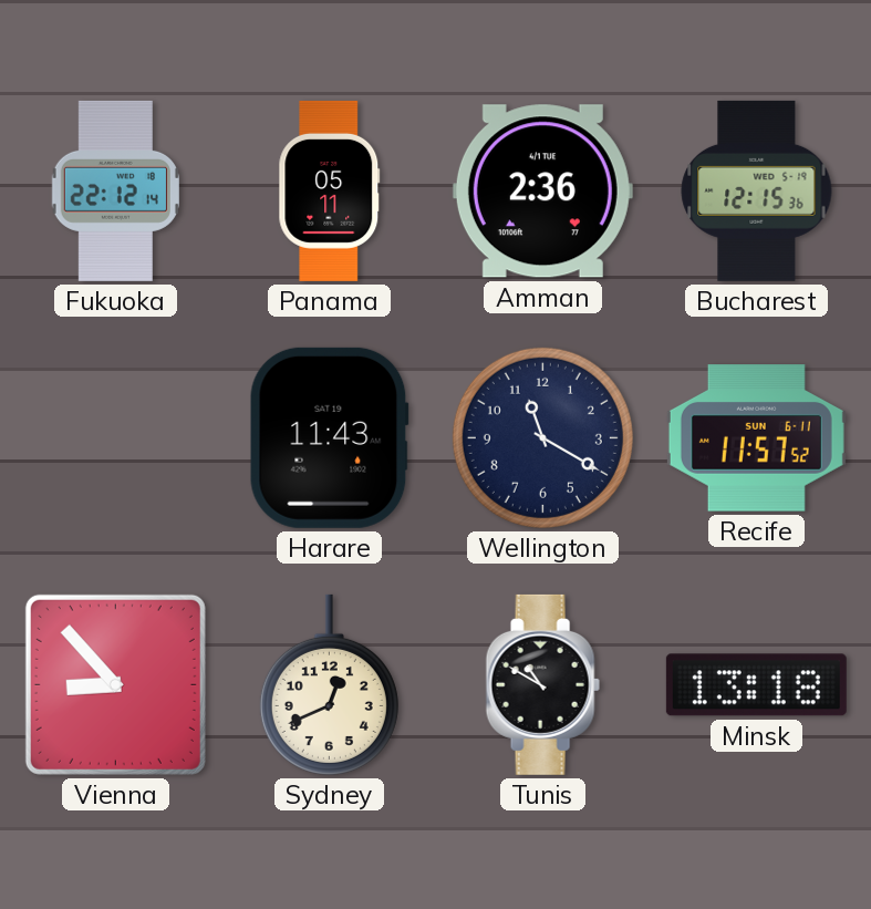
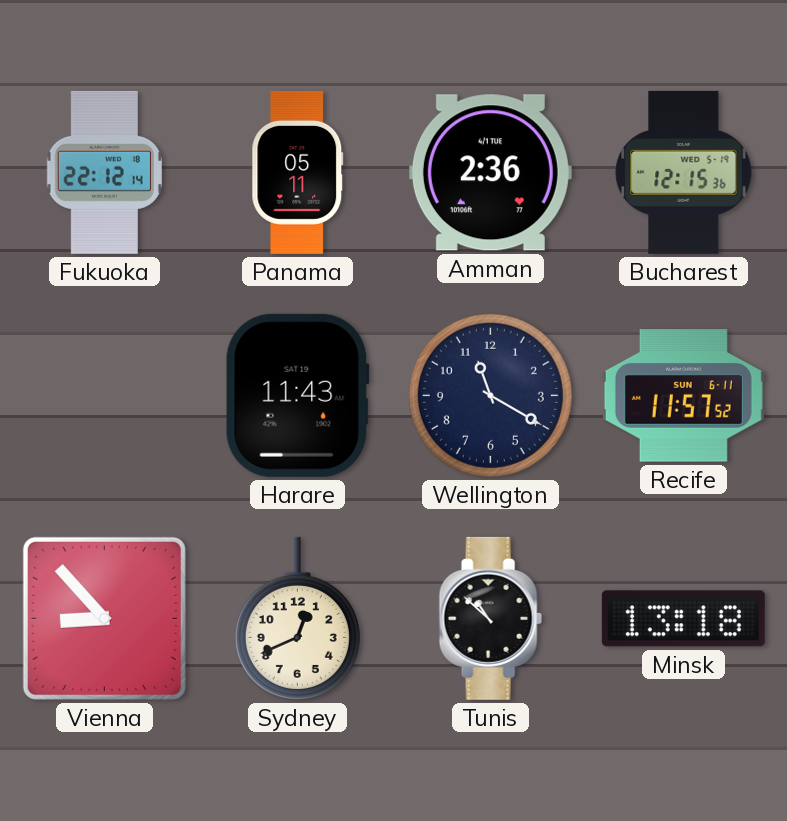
Tunis: 10:50 -> 10:52
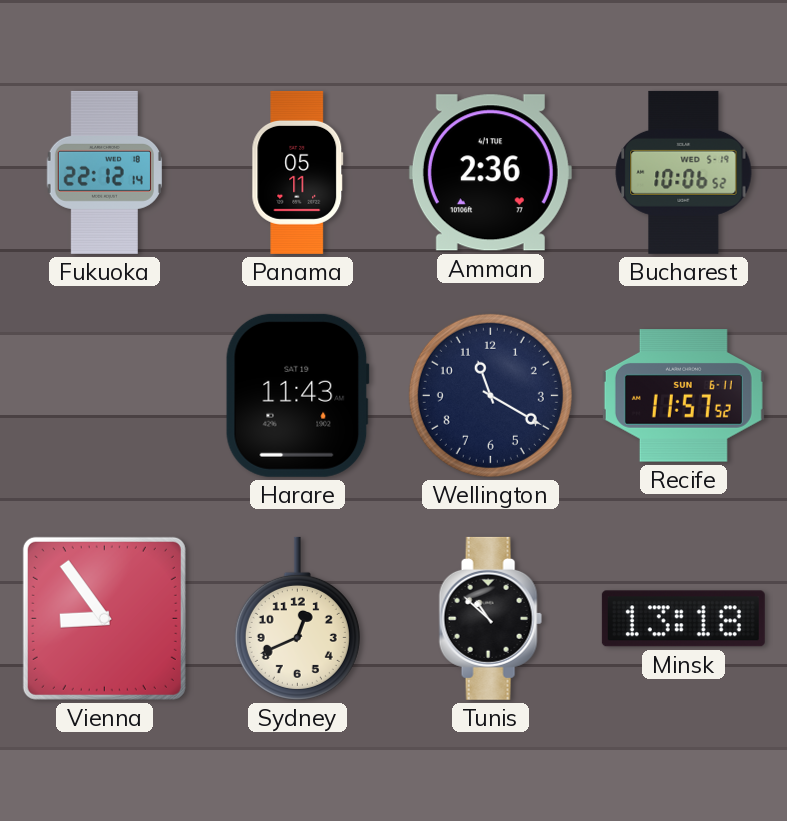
Bucharest: 12:15 -> 10:06
Vienna: 8:53 -> 8:54
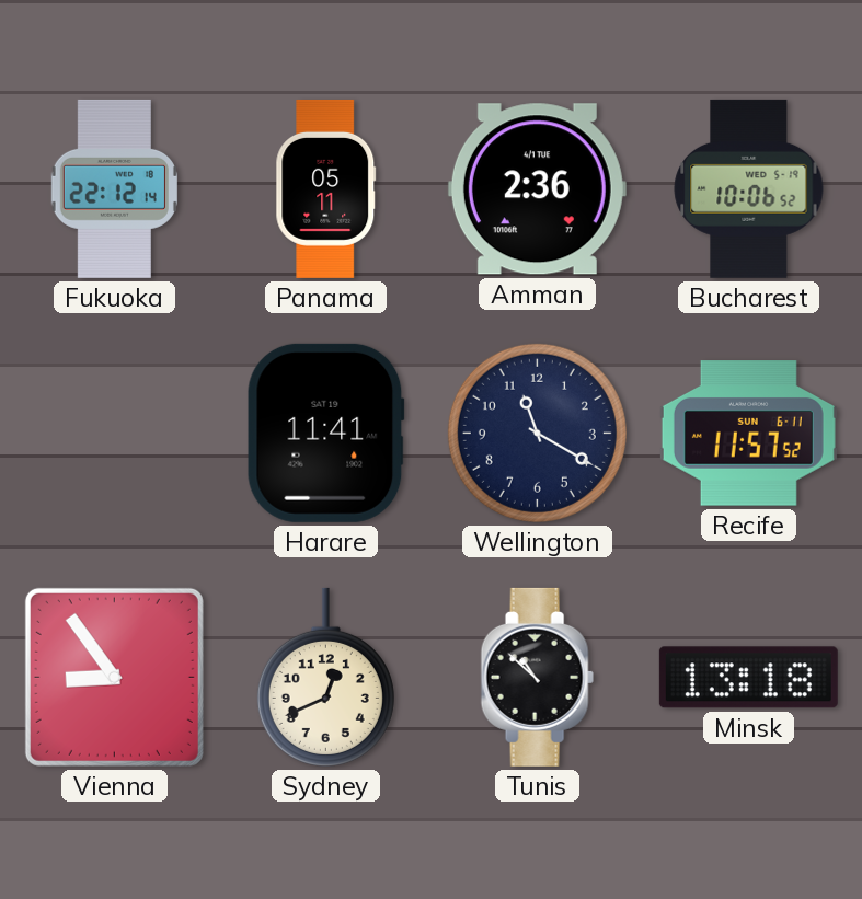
Harare: 11:43 -> 11:41
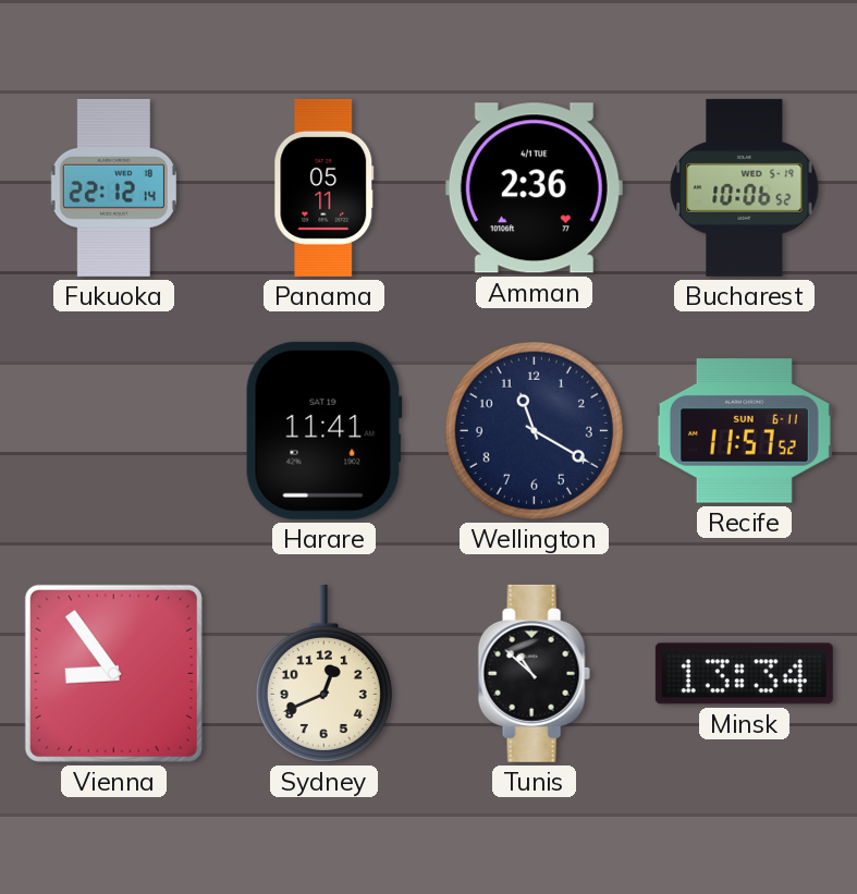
Minsk: 13:18 -> 13:34
